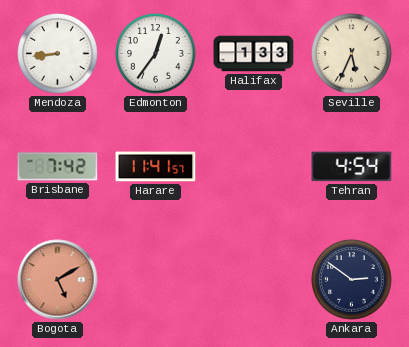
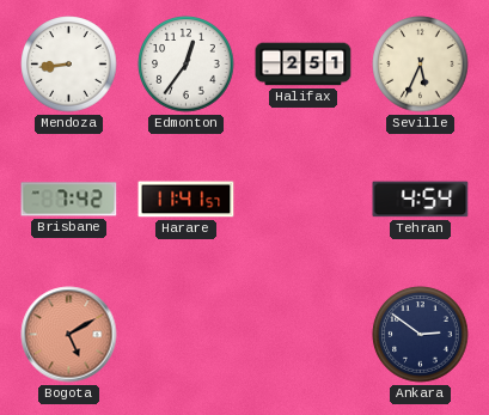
Halifax: 1:33 -> 2:51
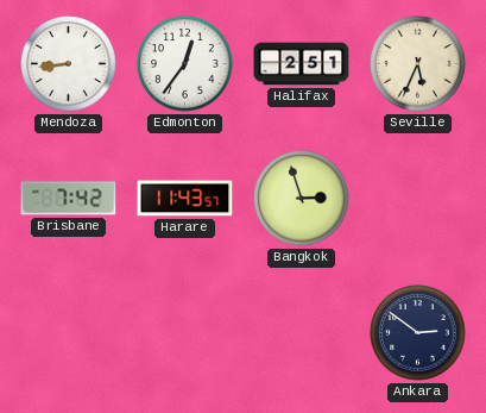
Harare: 11:41 -> 11:43
Bangkok: none -> 2:57
Tehran: 4:54 -> none
Bogota: 5:10 -> none
